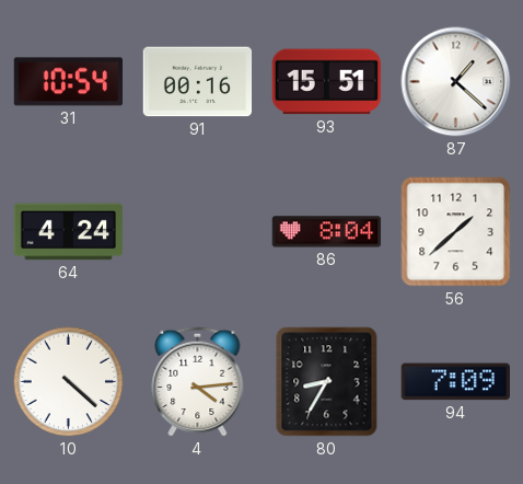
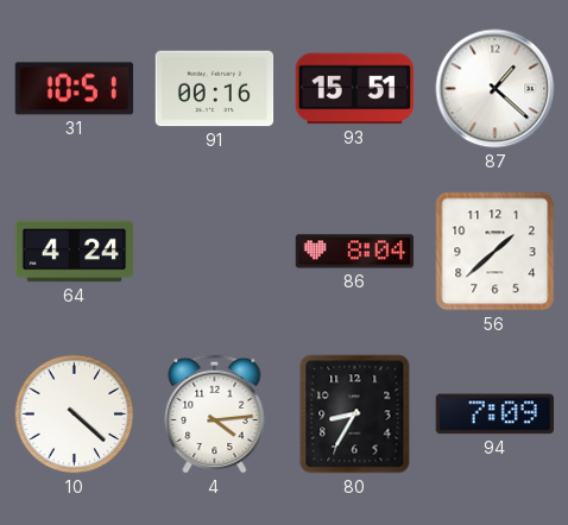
31: 10:54 -> 10:51
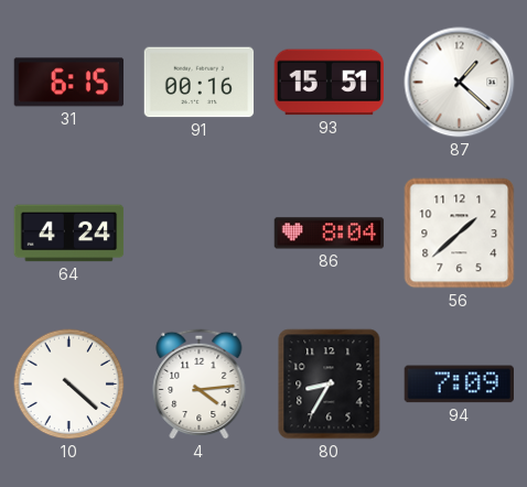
31: 10:51 -> 6:15
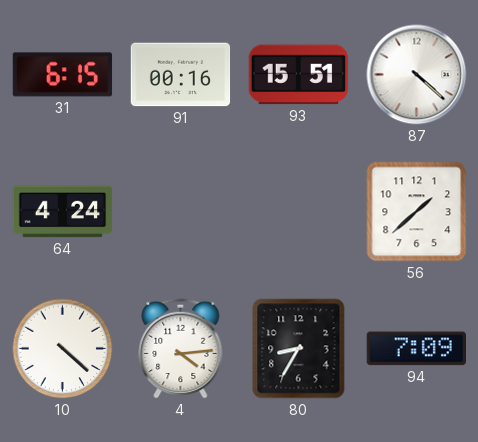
87: 1:22 -> 4:22
86: 8:04 -> none
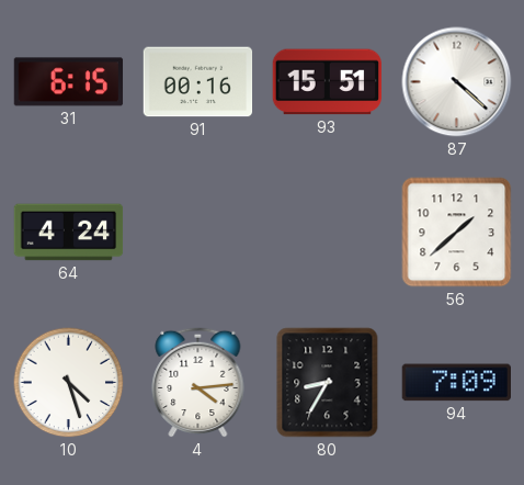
10: 4:22 -> 4:27
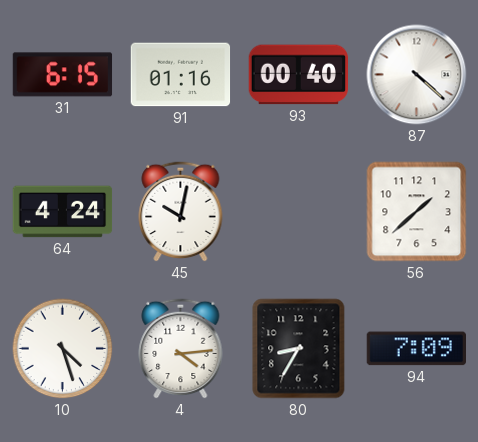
91: 00:16 -> 01:16
93: 15:51 -> 00:40
45: none -> 10:02
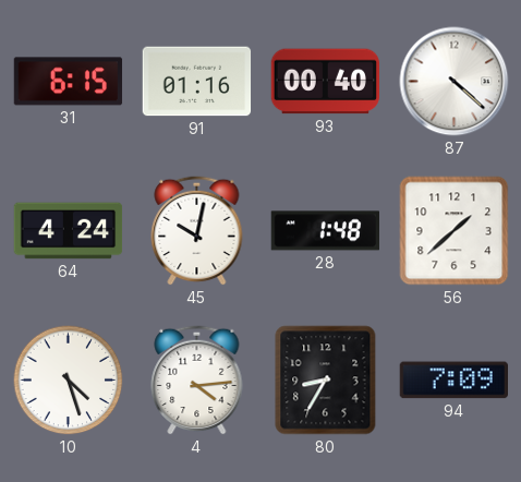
28: none -> 1:48
